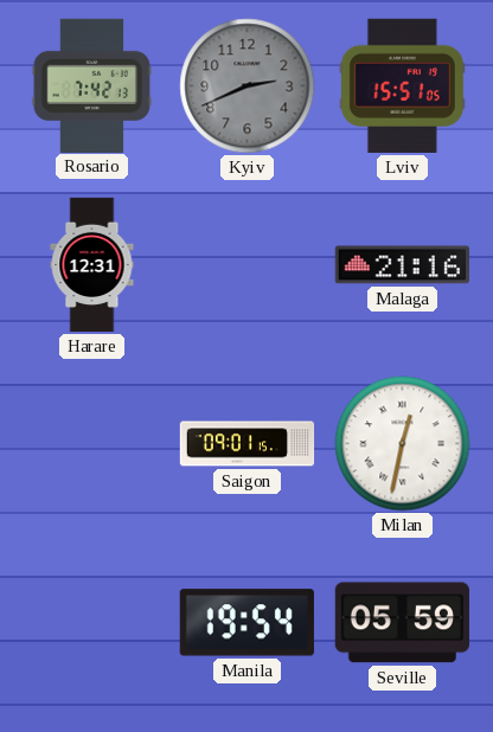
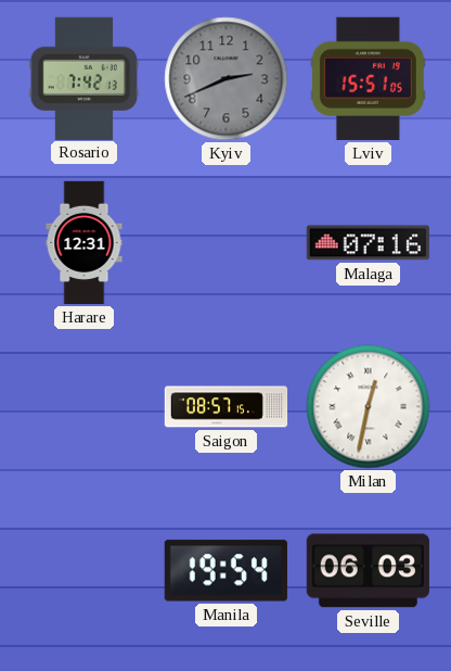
Malaga: 21:16 -> 07:16
Saigon: 09:01 -> 08:57
Seville: 05:59 -> 06:03
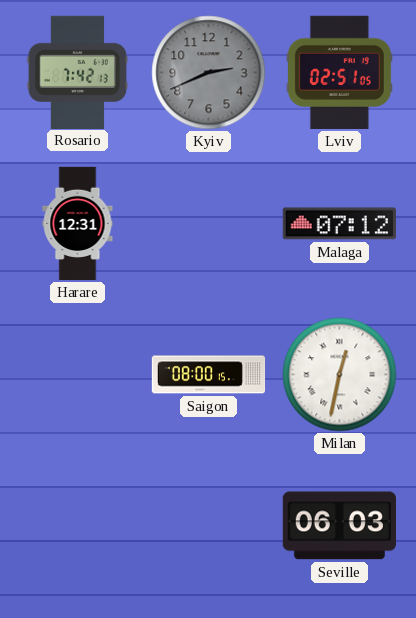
Lviv: 15:51 -> 02:51
Malaga: 07:16 -> 07:12
Saigon: 08:57 -> 08:00
Manila: 19:54 -> none
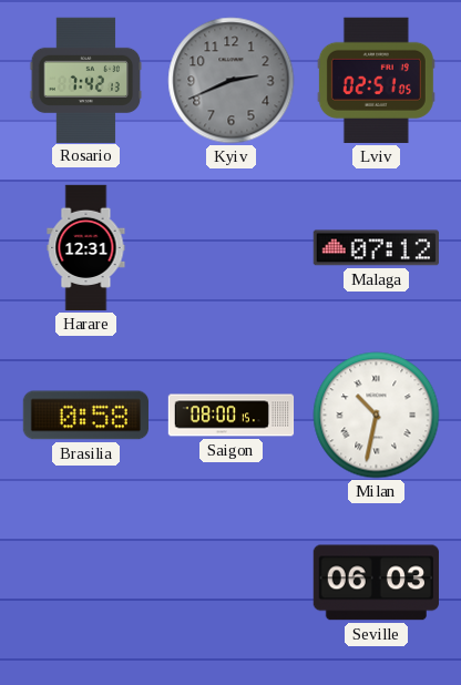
Brasilia: none -> 0:58
Milan: 12:32 -> 10:32
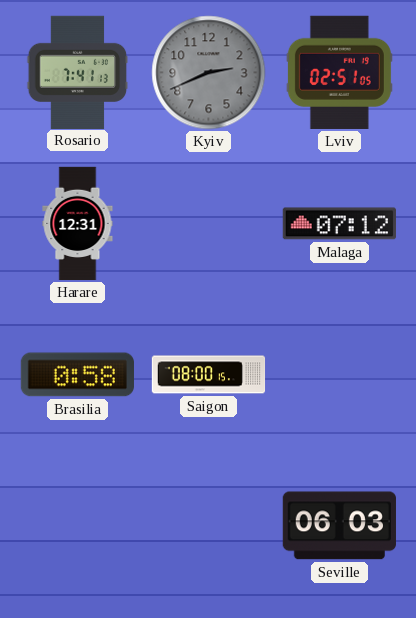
Rosario: 7:42 -> 7:41
Milan: 10:32 -> none
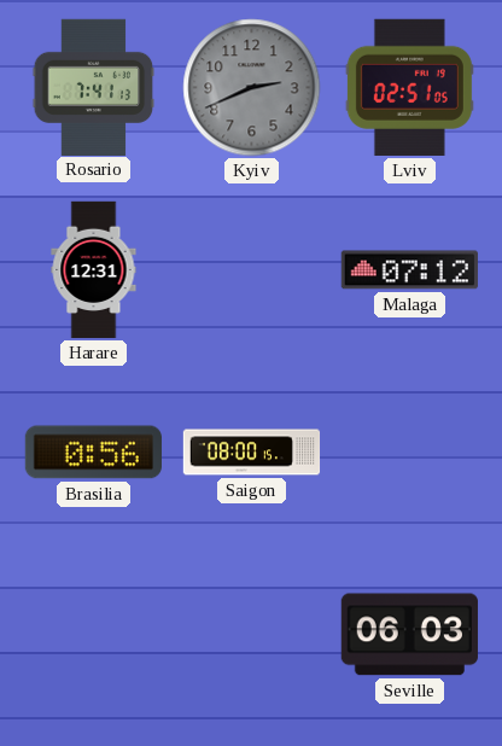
Brasilia: 0:58 -> 0:56
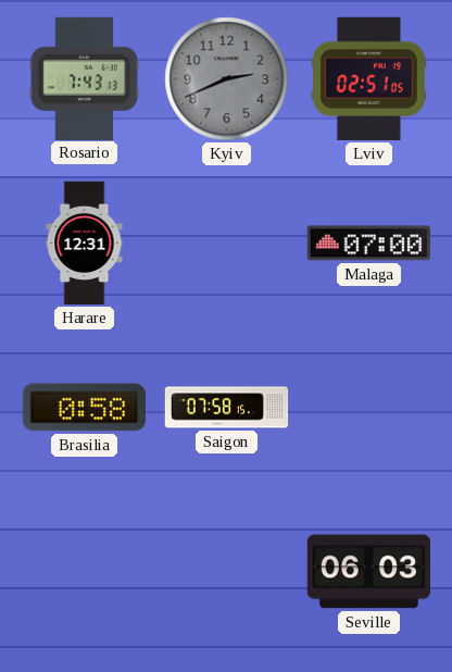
Rosario: 7:41 -> 7:43
Malaga: 07:12 -> 07:00
Brasilia: 0:56 -> 0:58
Saigon: 08:00 -> 07:58
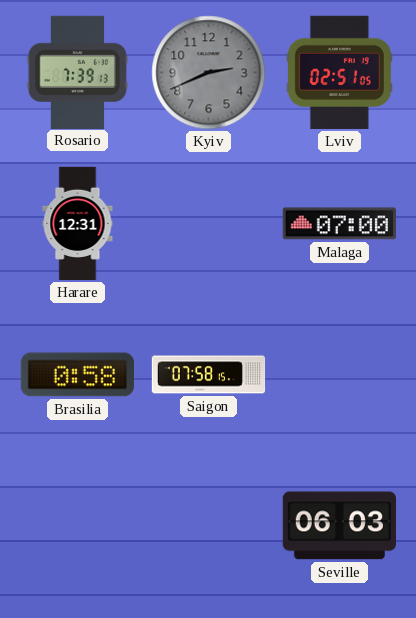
Rosario: 7:43 -> 7:39
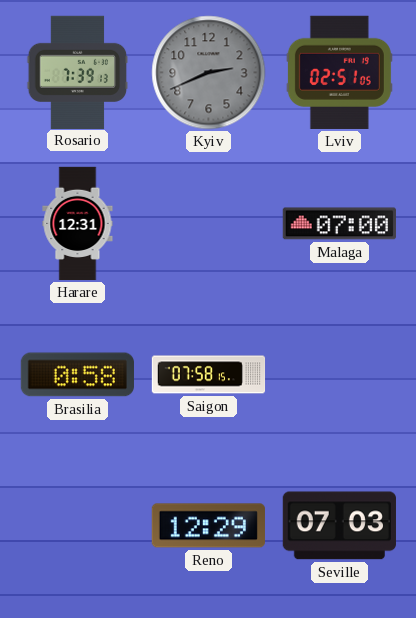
Reno: none -> 12:29
Seville: 06:03 -> 07:03
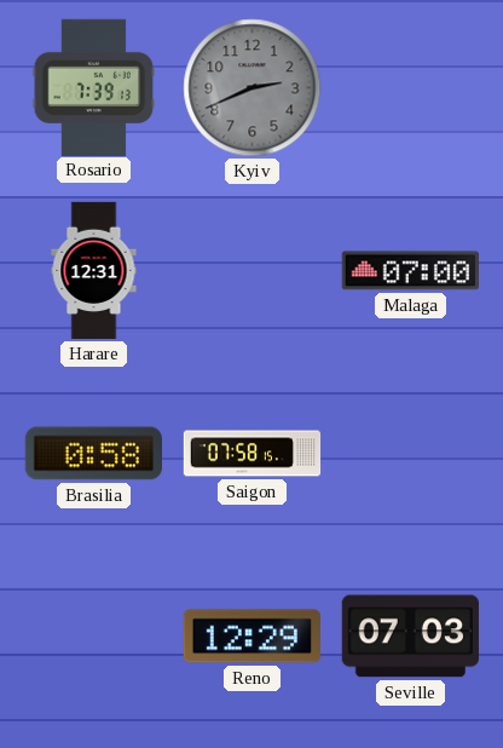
Lviv: 02:51 -> none
